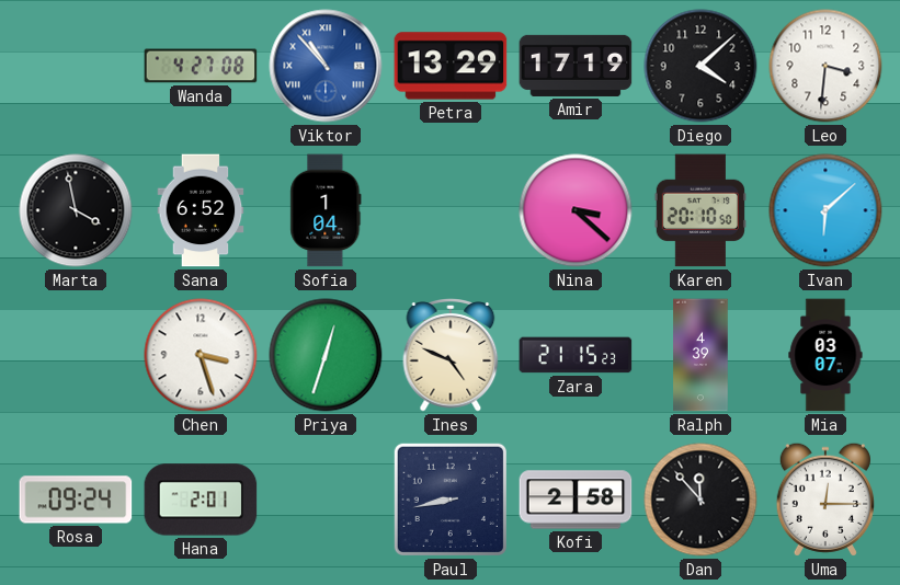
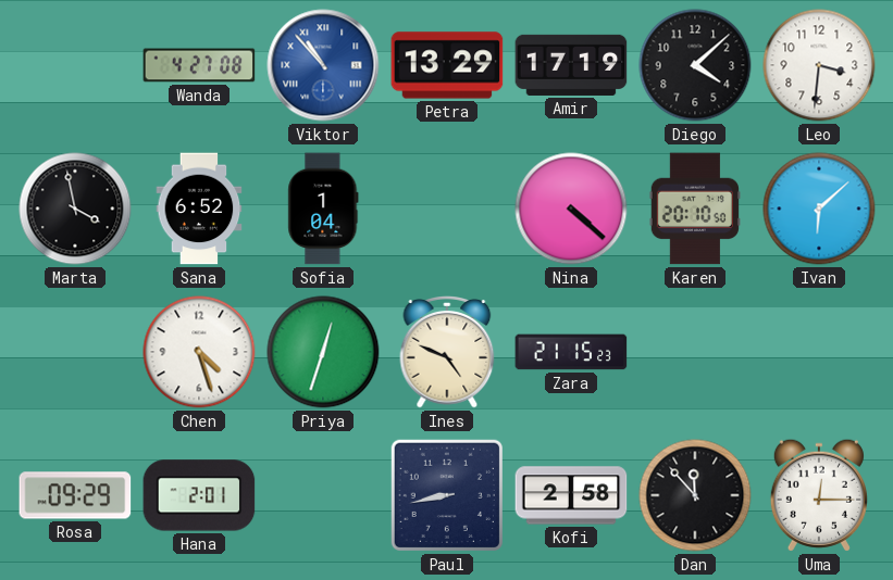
Nina: 3:22 -> 4:22
Chen: 3:27 -> 4:27
Ralph: 4:39 -> none
Mia: 03:07 -> none
Rosa: 09:24 -> 09:29
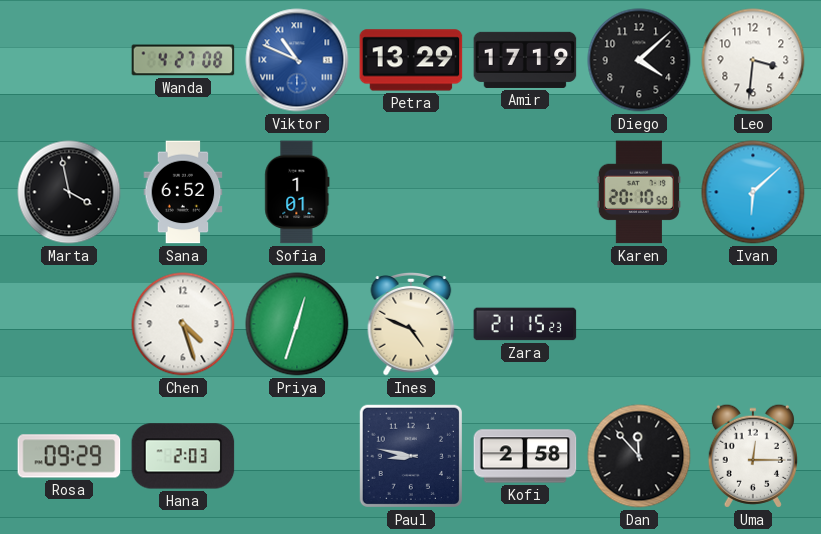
Viktor: 10:53 -> 10:49
Sofia: 1:04 -> 1:01
Nina: 4:22 -> none
Hana: 2:01 -> 2:03
Paul: 8:43 -> 8:47
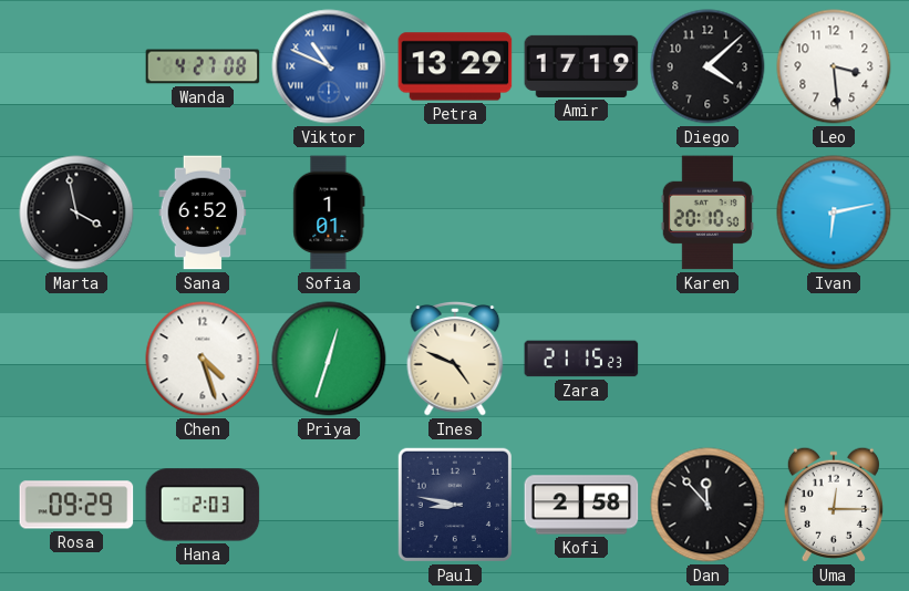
Leo: 3:31 -> 3:29
Ivan: 6:08 -> 6:13
